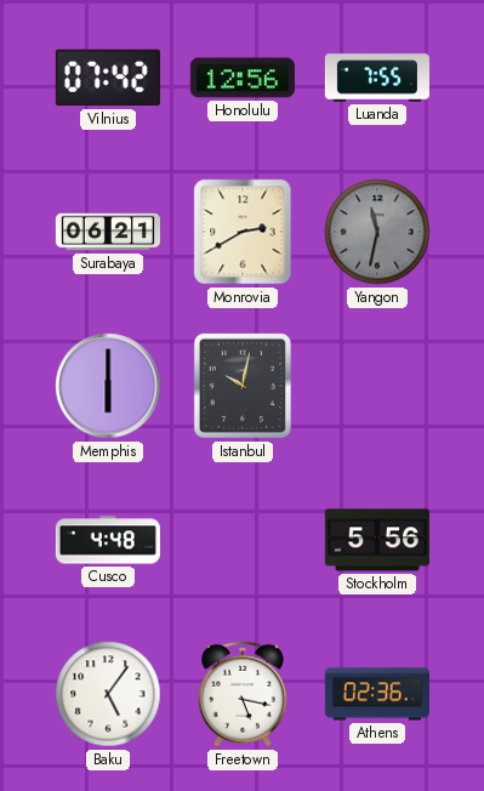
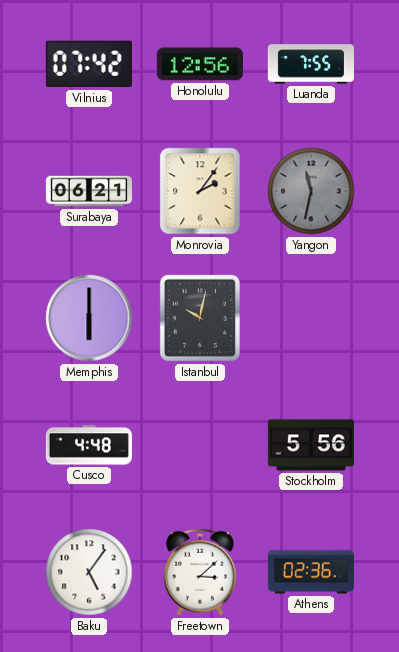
Monrovia: 2:40 -> 2:06
Freetown: 5:17 -> 3:08
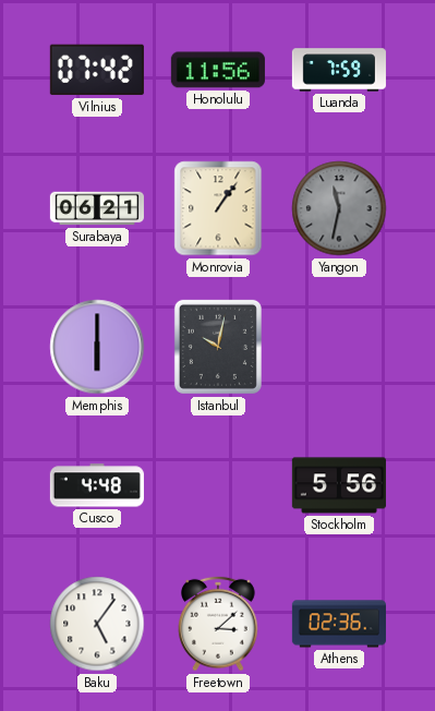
Honolulu: 12:56 -> 11:56
Luanda: 7:55 -> 7:59
Monrovia: 2:06 -> 1:06
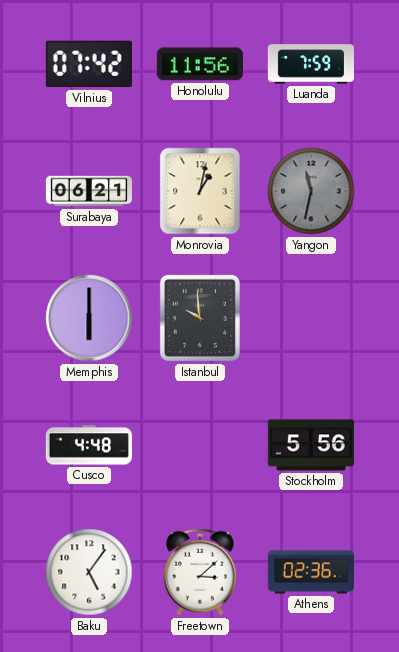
Monrovia: 1:06 -> 1:02
Istanbul: 10:02 -> 9:59
